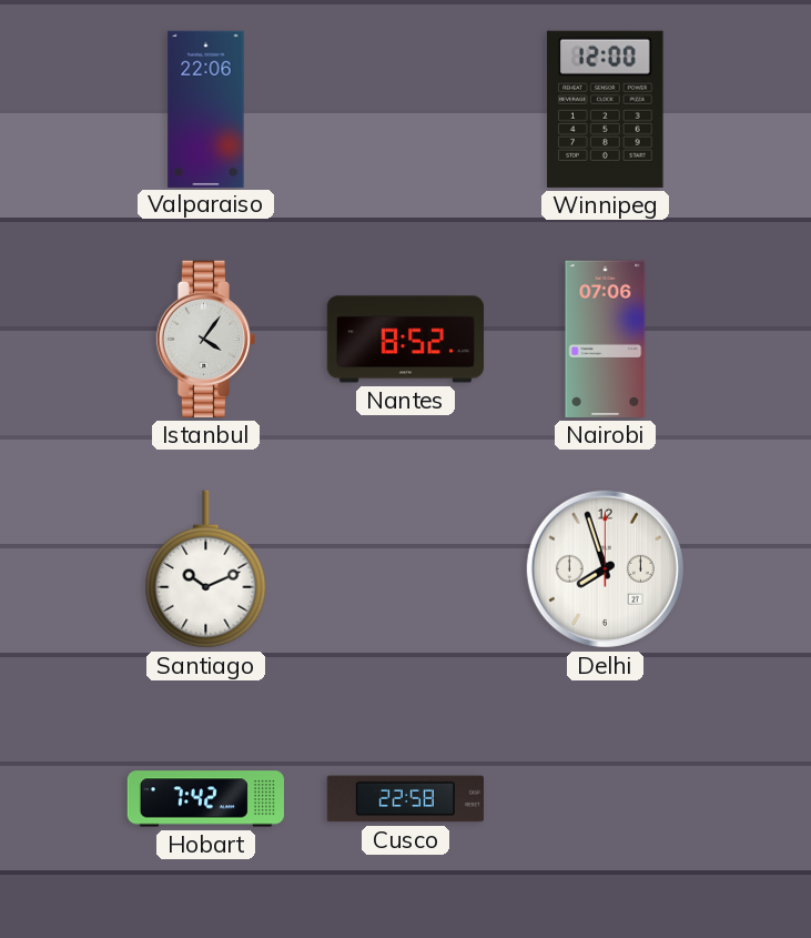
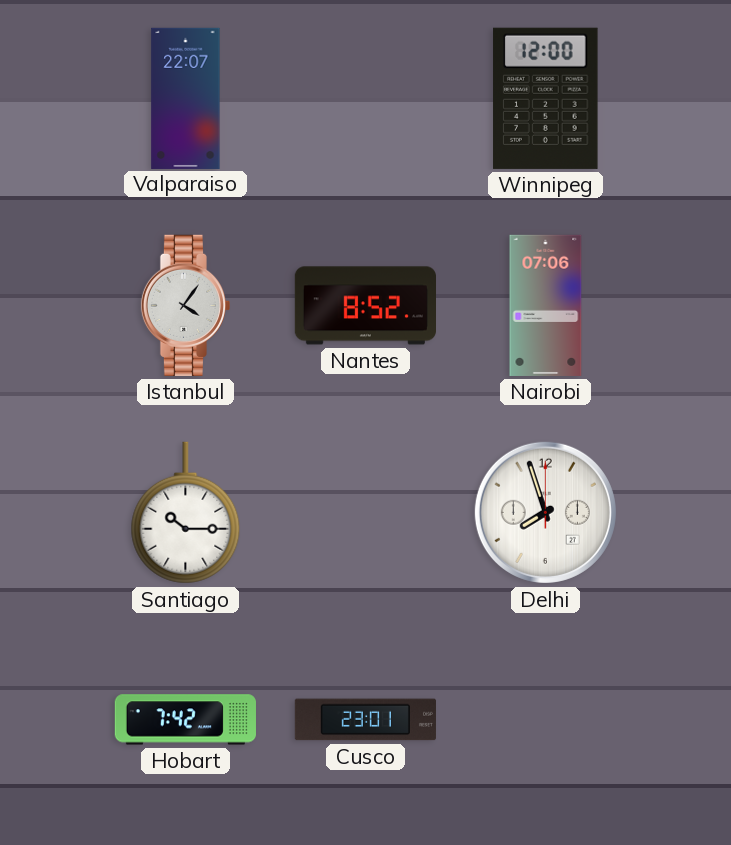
Valparaiso: 22:06 -> 22:07
Santiago: 10:11 -> 10:15
Cusco: 22:58 -> 23:01
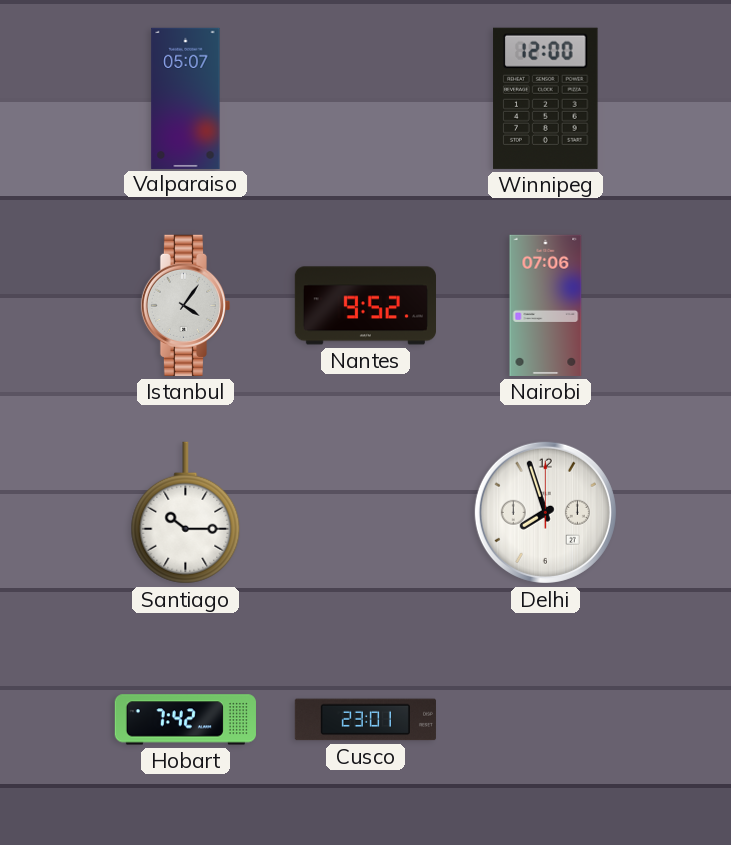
Valparaiso: 22:07 -> 05:07
Nantes: 8:52 -> 9:52
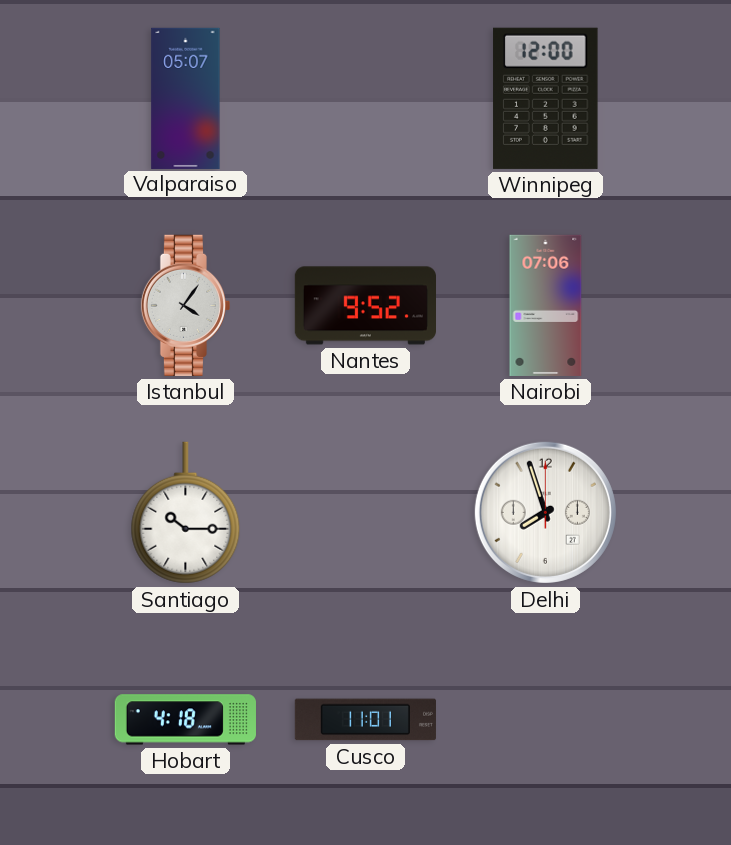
Hobart: 7:42 -> 4:18
Cusco: 23:01 -> 11:01
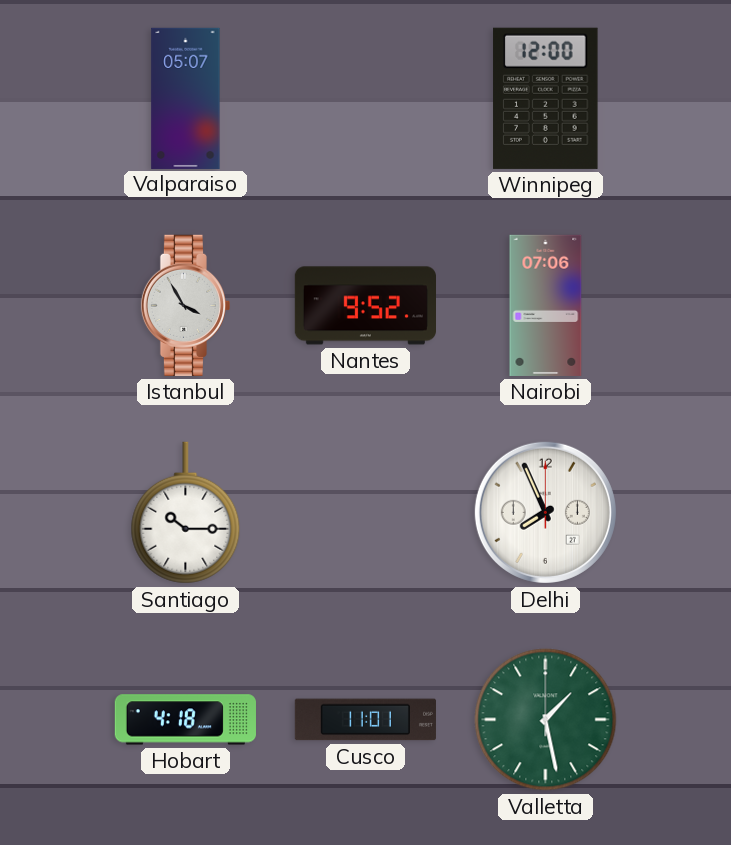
Istanbul: 4:06 -> 3:55
Delhi: 7:57 -> 7:56
Valletta: none -> 1:28
